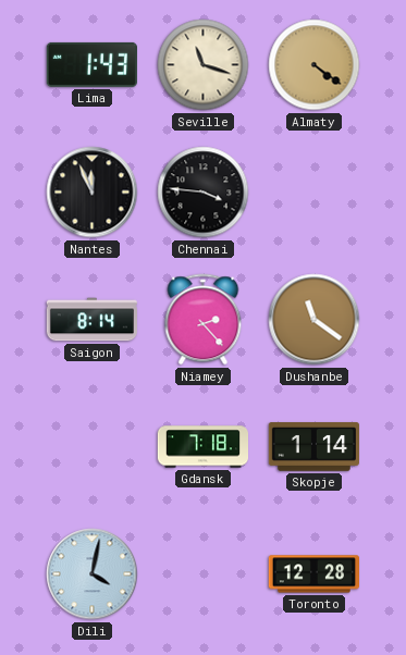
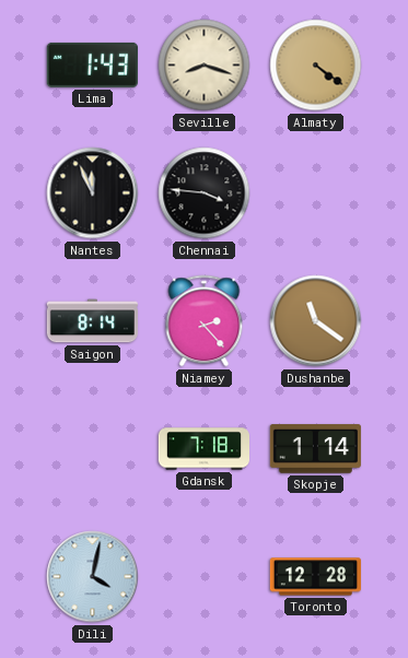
Seville: 11:18 -> 8:18
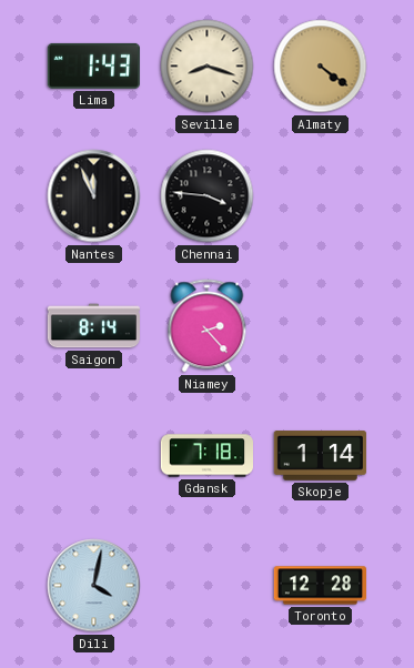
Dushanbe: 11:21 -> none
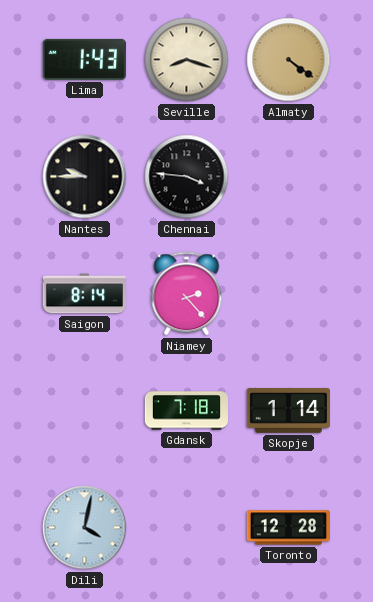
Nantes: 11:56 -> 9:45
